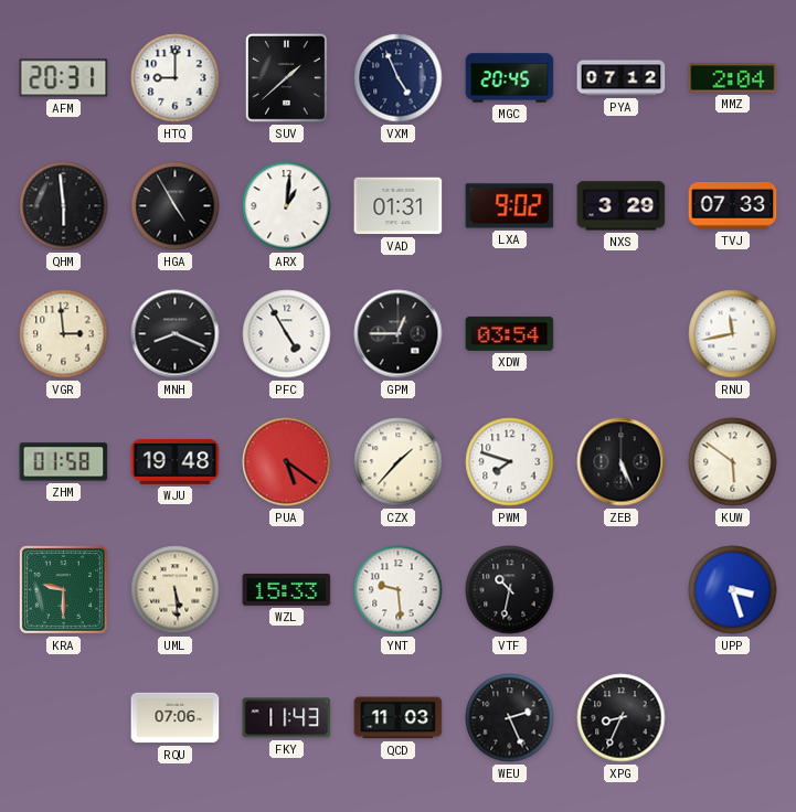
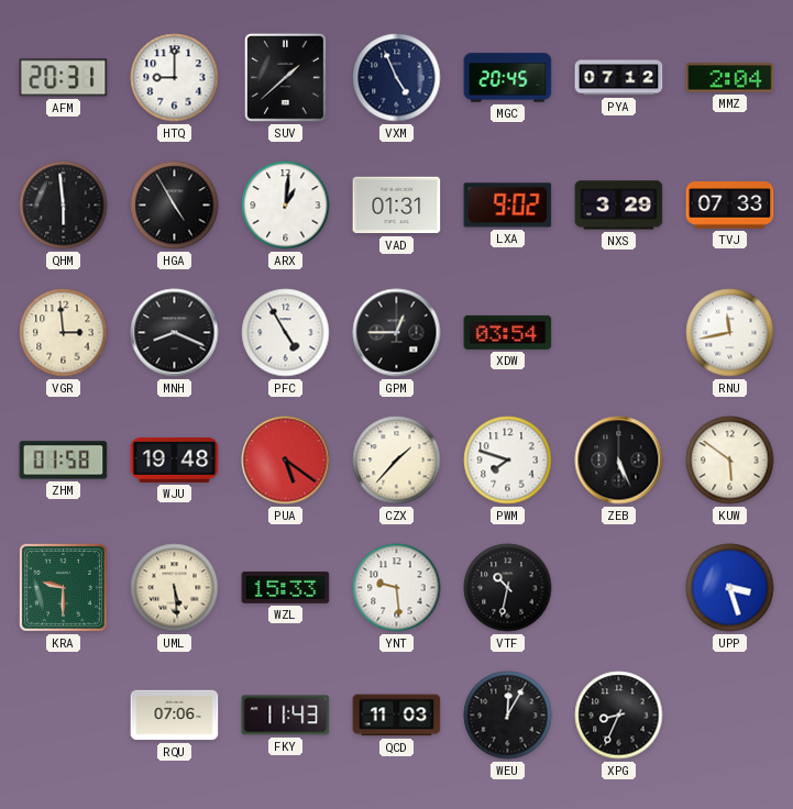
WEU: 2:26 -> 12:05
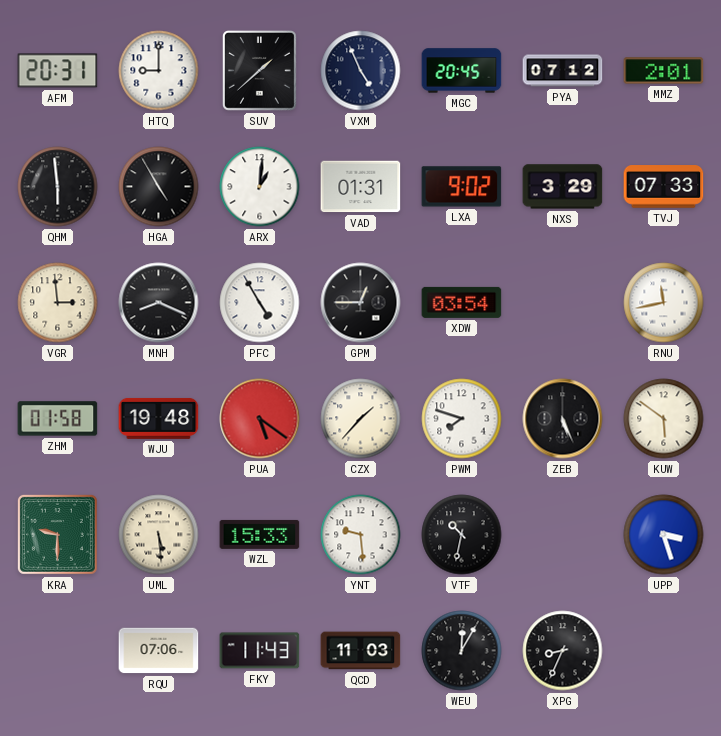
MMZ: 2:04 -> 2:01
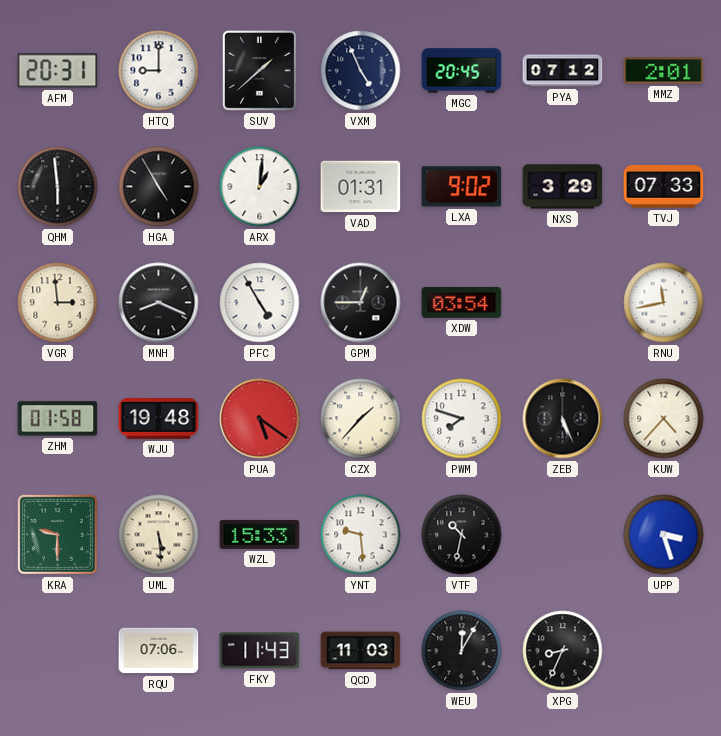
KUW: 5:51 -> 4:37
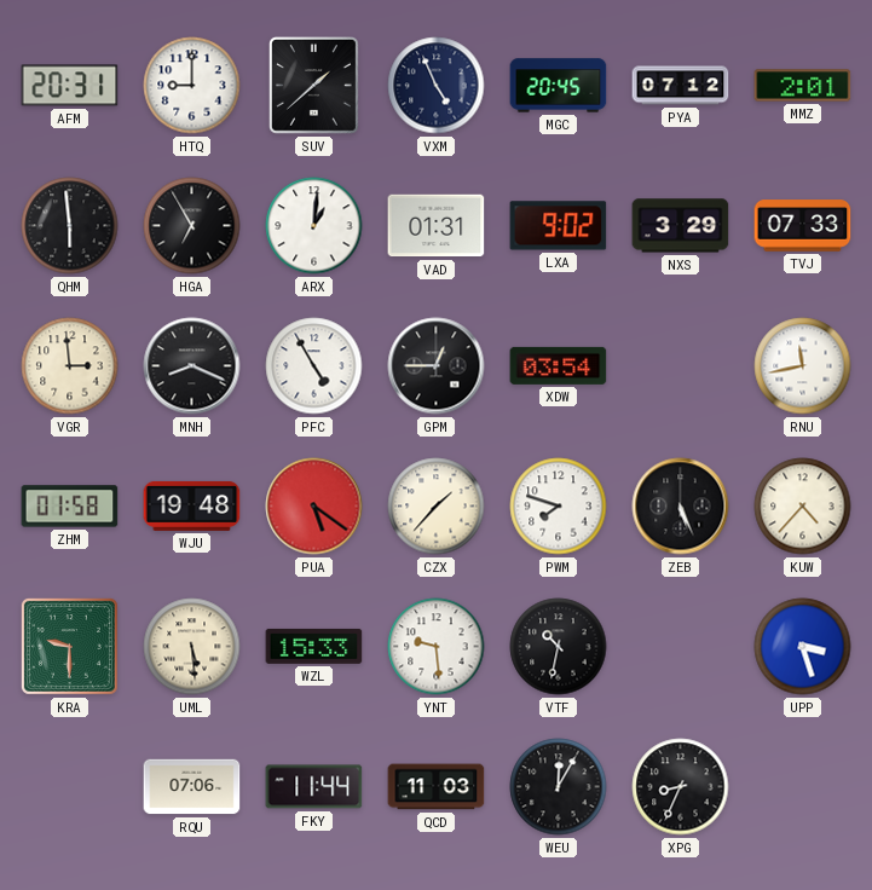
HGA: 4:55 -> 6:55
FKY: 11:43 -> 11:44
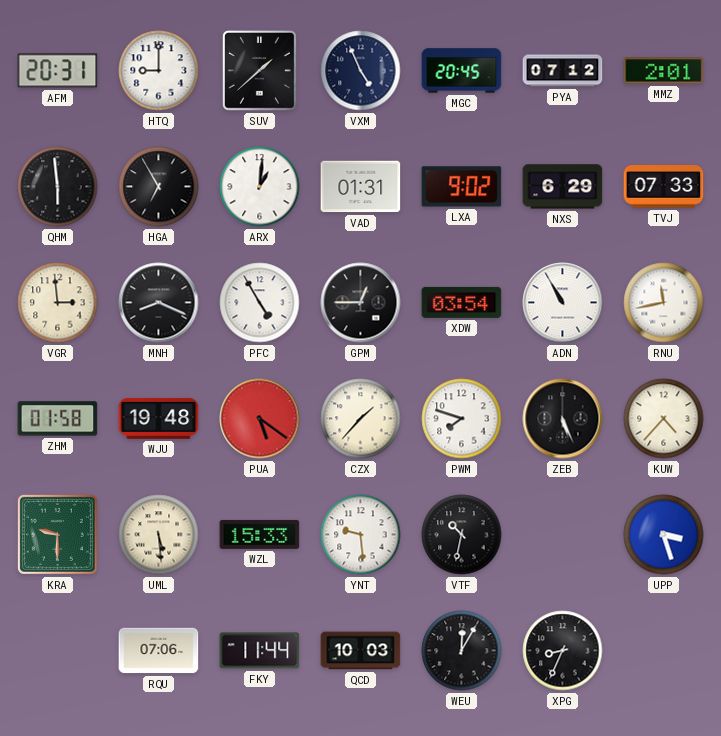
NXS: 3:29 -> 6:29
ADN: none -> 10:55
QCD: 11:03 -> 10:03
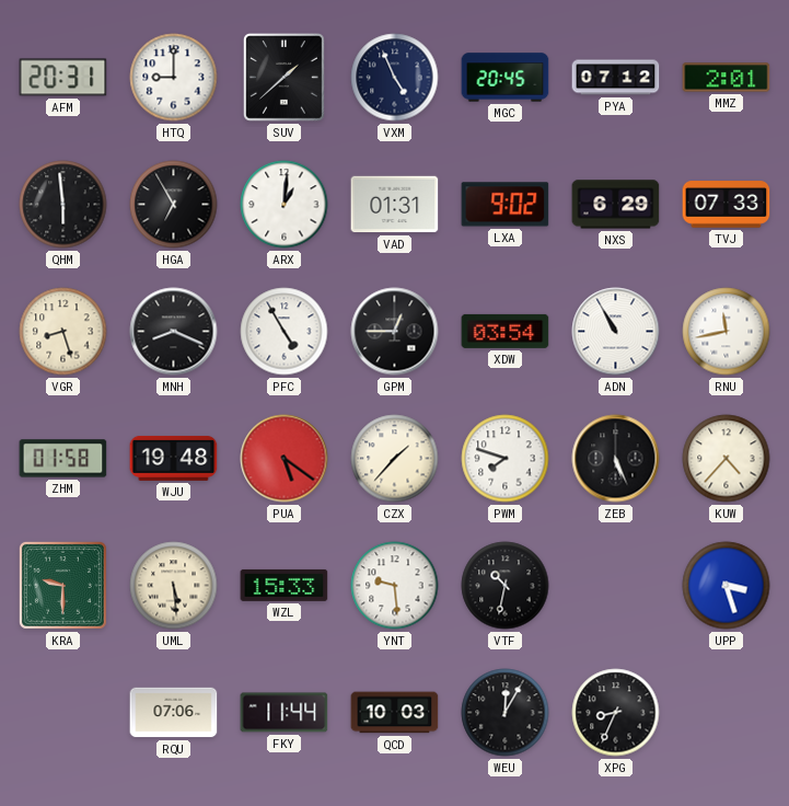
VGR: 2:59 -> 8:27
